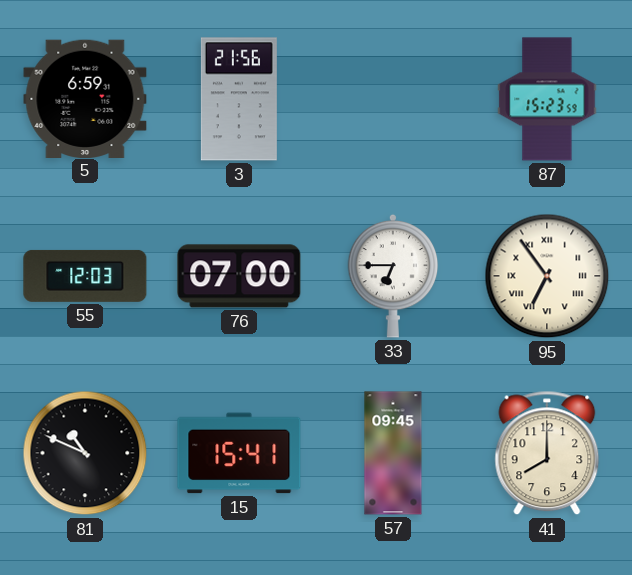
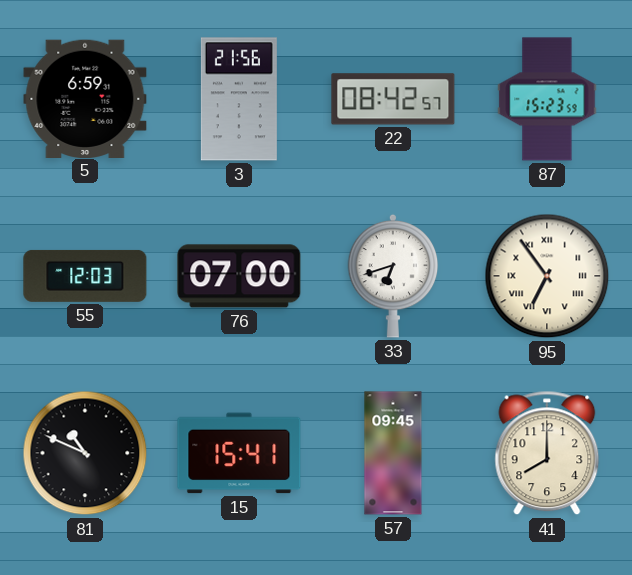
22: none -> 08:42
33: 6:45 -> 6:42
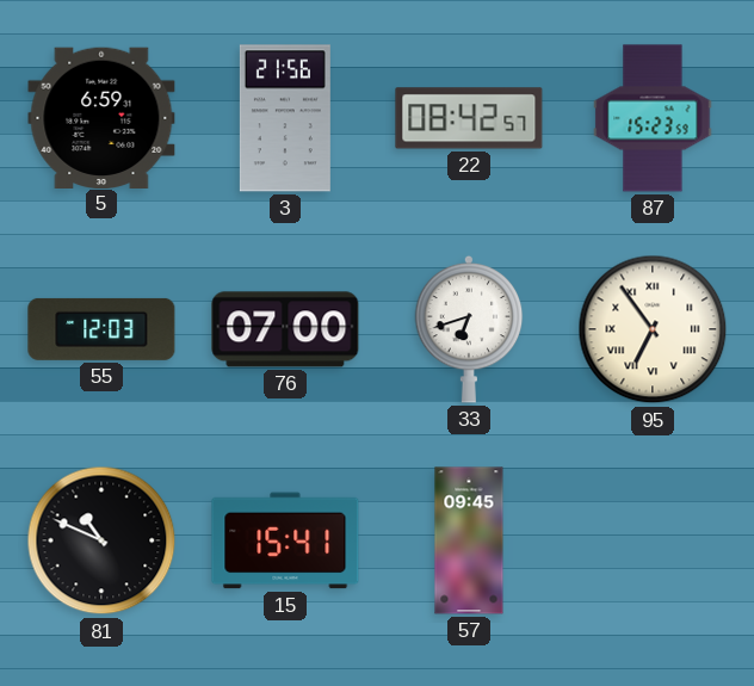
41: 8:00 -> none
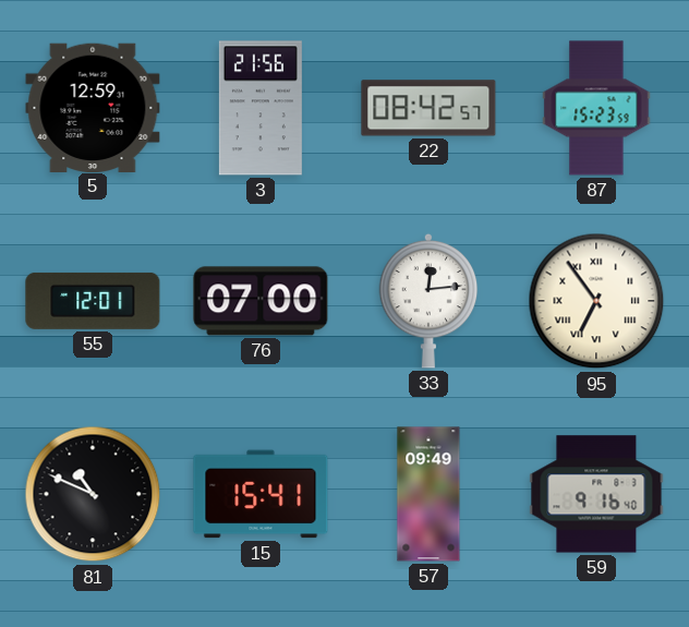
5: 6:59 -> 12:59
55: 12:03 -> 12:01
33: 6:42 -> 12:14
57: 09:45 -> 09:49
59: none -> 9:16
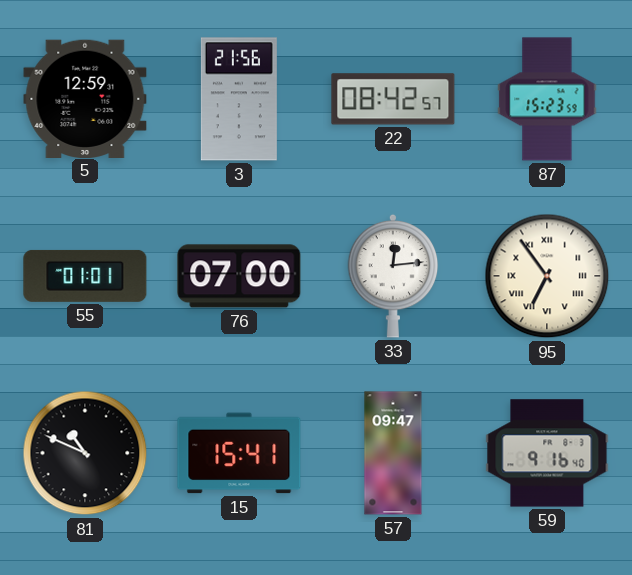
55: 12:01 -> 01:01
57: 09:49 -> 09:47
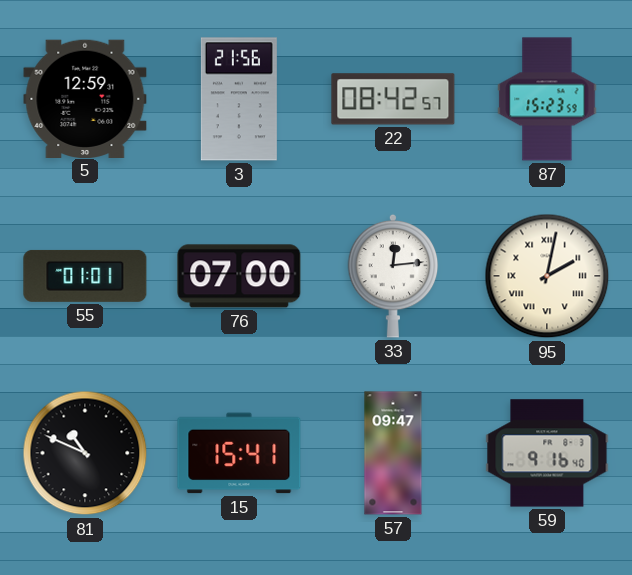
95: 6:54 -> 2:02
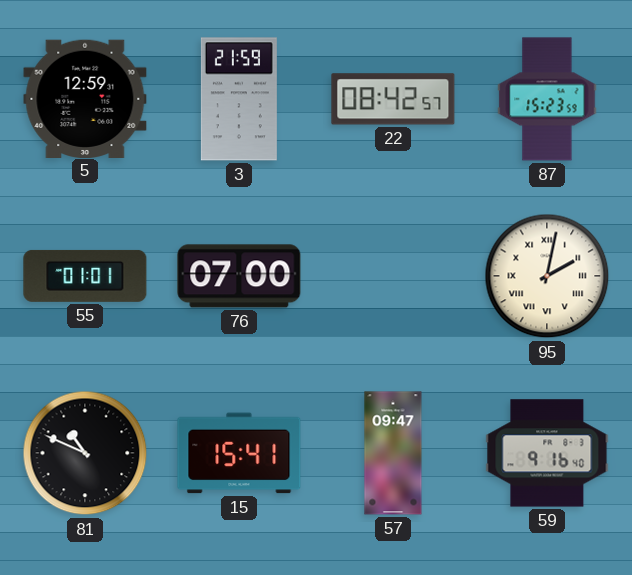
3: 21:56 -> 21:59
33: 12:14 -> none
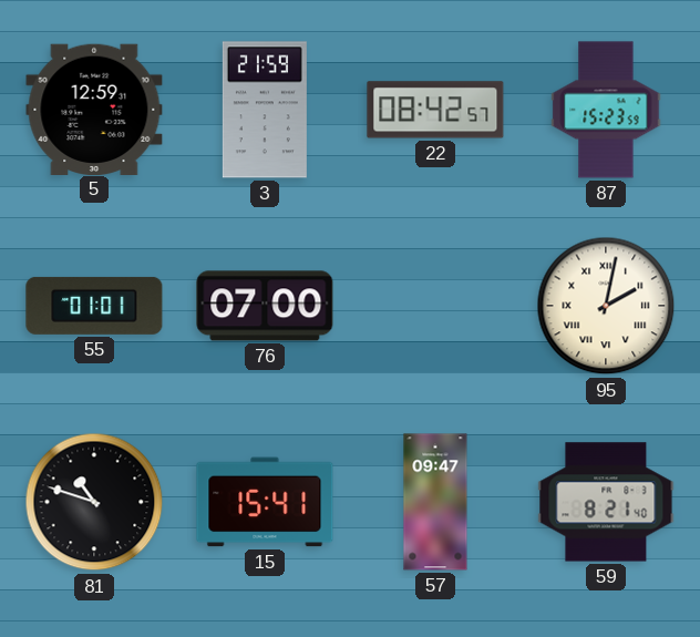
81: 10:49 -> 10:48
59: 9:16 -> 8:21
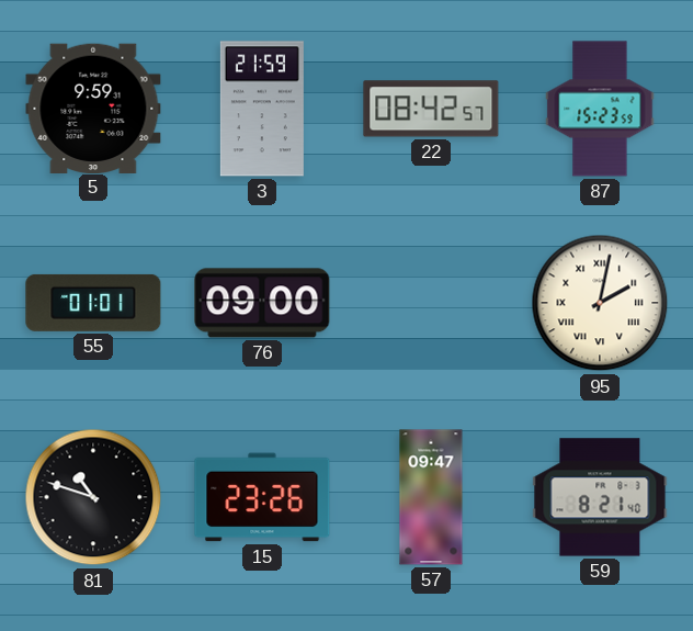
5: 12:59 -> 9:59
76: 07:00 -> 09:00
15: 15:41 -> 23:26
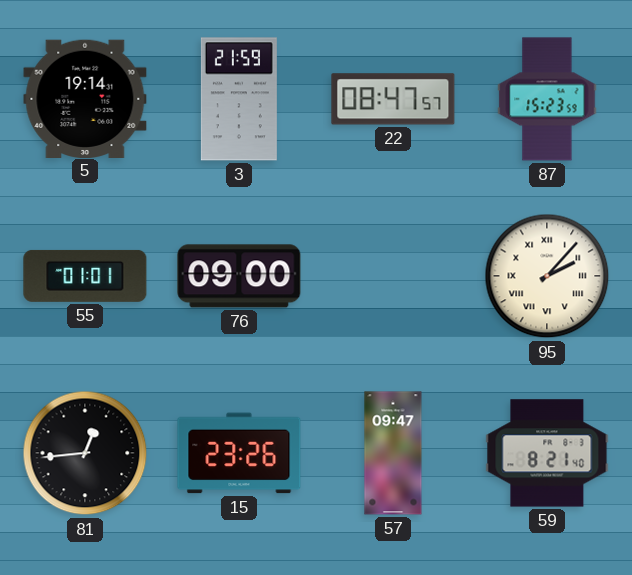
5: 9:59 -> 19:14
22: 08:42 -> 08:47
95: 2:02 -> 2:07
81: 10:48 -> 12:44
